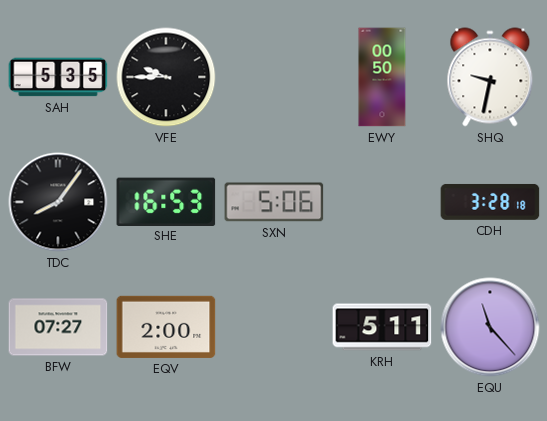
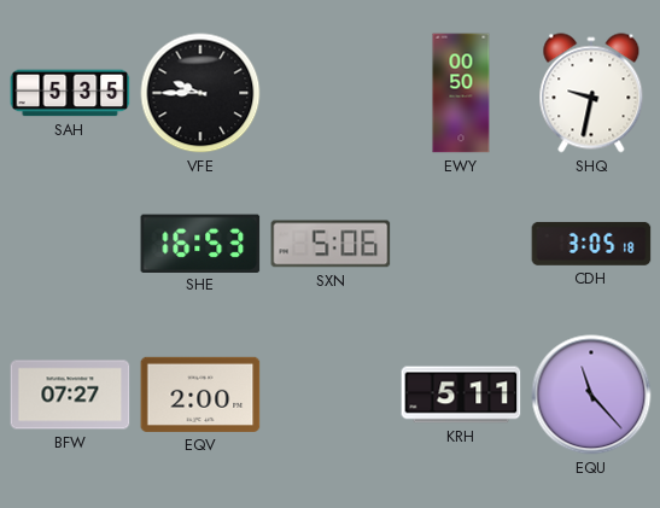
TDC: 8:06 -> none
CDH: 3:28 -> 3:05
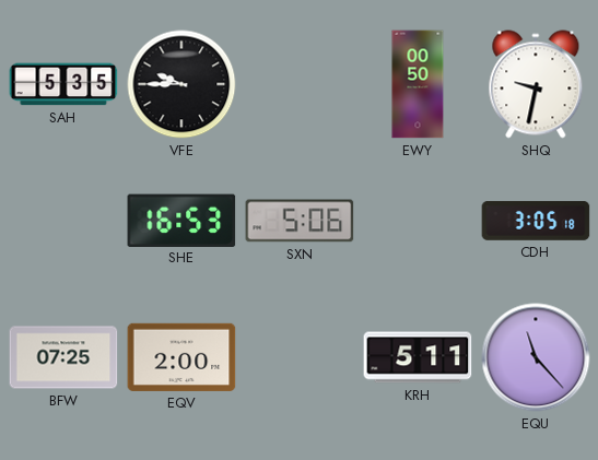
BFW: 07:27 -> 07:25
